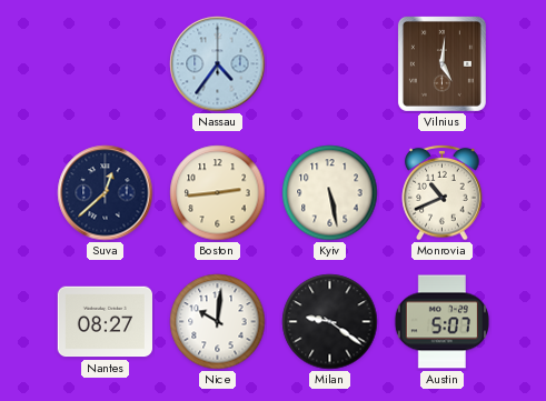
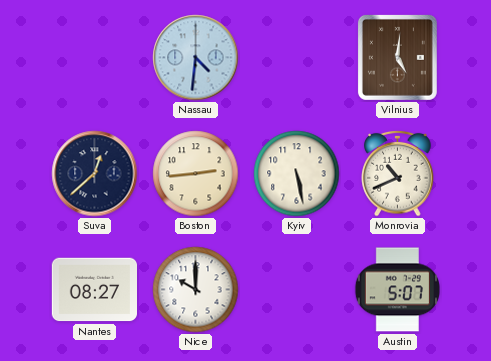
Nassau: 4:36 -> 4:31
Nice: 10:01 -> 10:00
Milan: 9:21 -> none
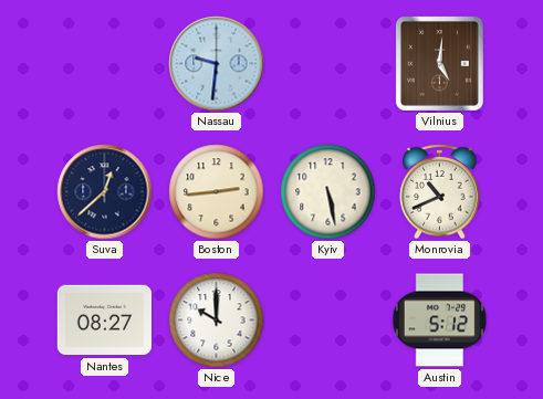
Nassau: 4:31 -> 9:31
Austin: 5:07 -> 5:12
